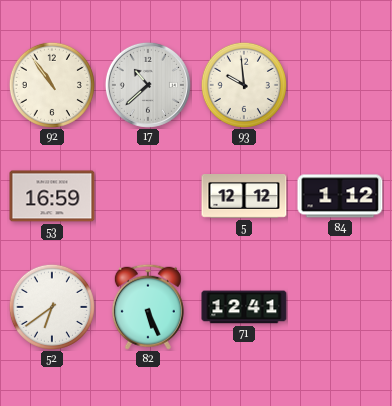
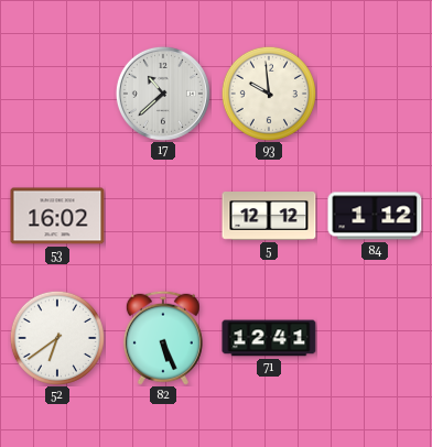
92: 10:54 -> none
53: 16:59 -> 16:02
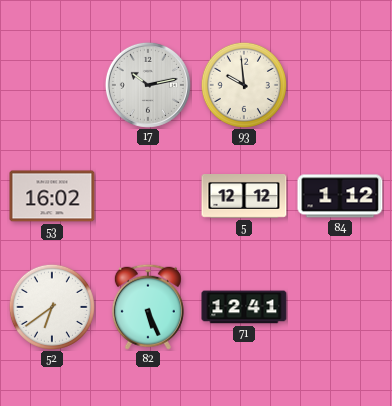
17: 10:38 -> 10:13
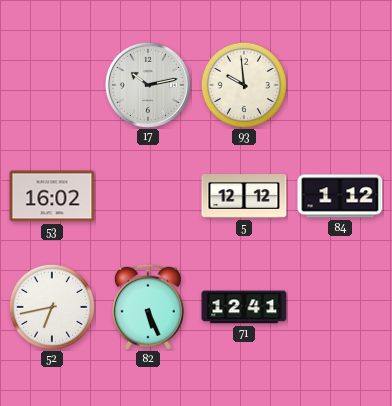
52: 6:39 -> 6:43
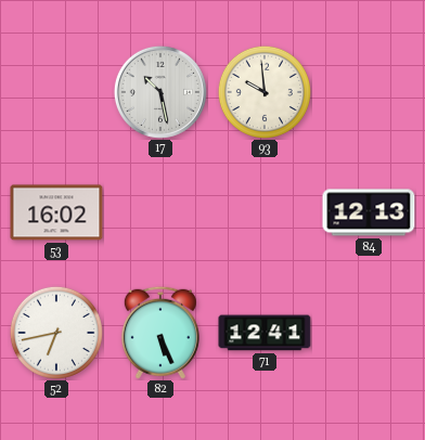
17: 10:13 -> 10:28
5: 12:12 -> none
84: 1:12 -> 12:13
